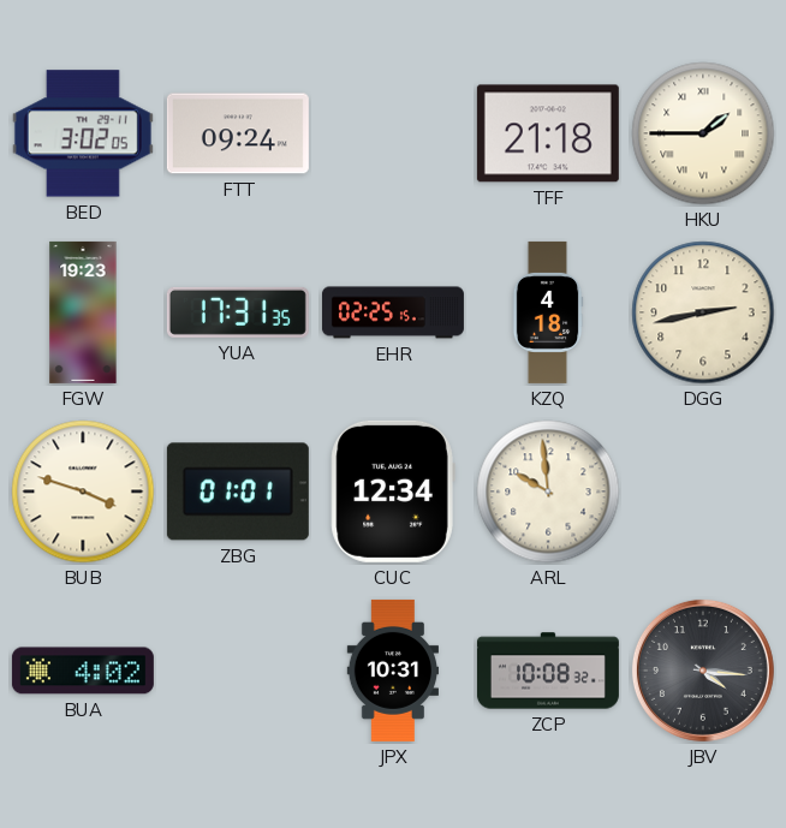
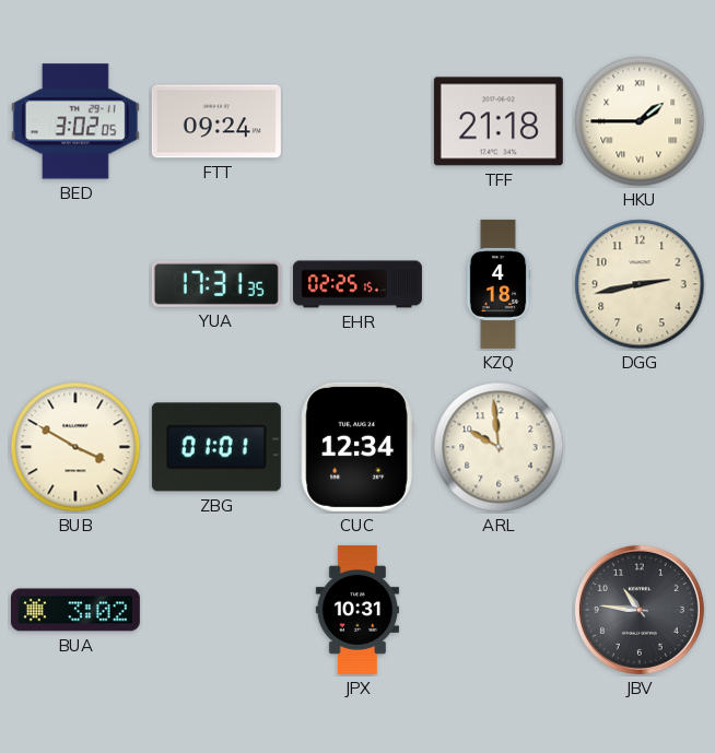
FGW: 19:23 -> none
BUB: 3:48 -> 3:50
BUA: 4:02 -> 3:02
ZCP: 10:08 -> none
JBV: 4:16 -> 10:46
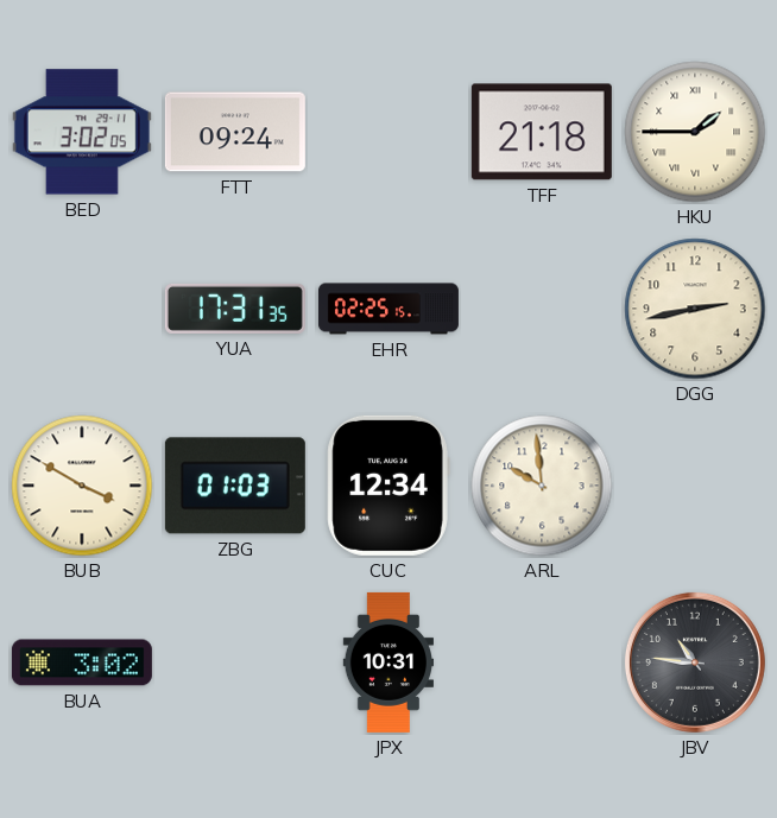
KZQ: 4:18 -> none
ZBG: 01:01 -> 01:03
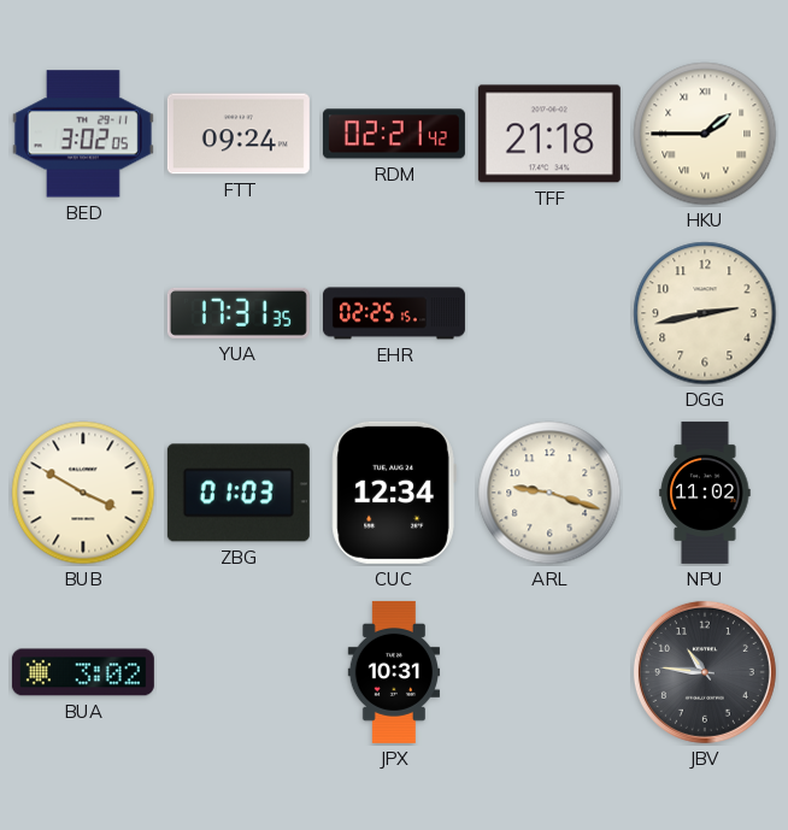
RDM: none -> 02:21
ARL: 9:59 -> 9:18
NPU: none -> 11:02
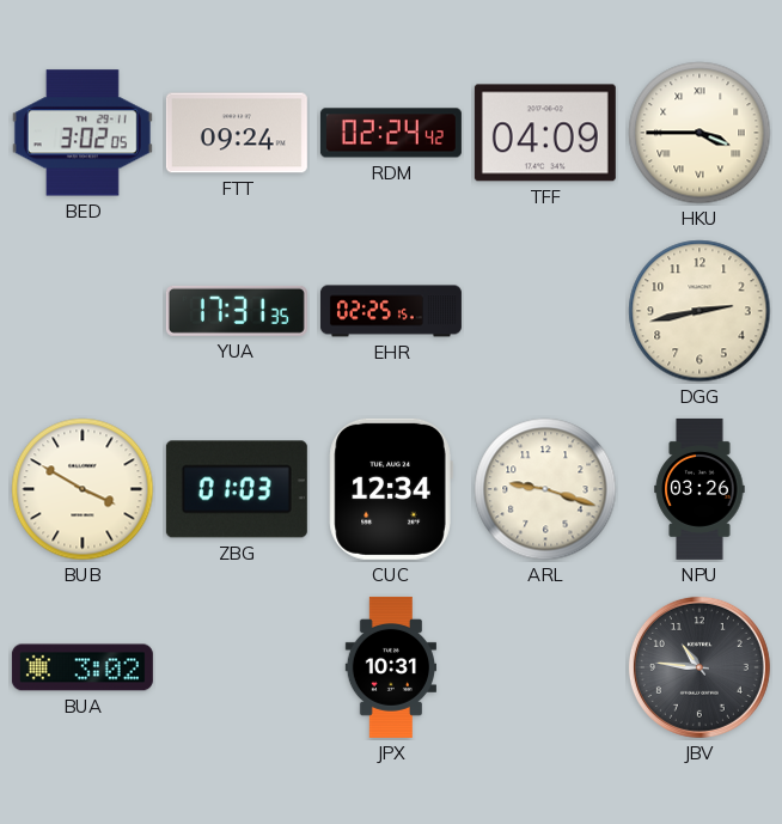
RDM: 02:21 -> 02:24
TFF: 21:18 -> 04:09
HKU: 1:45 -> 3:45
NPU: 11:02 -> 03:26
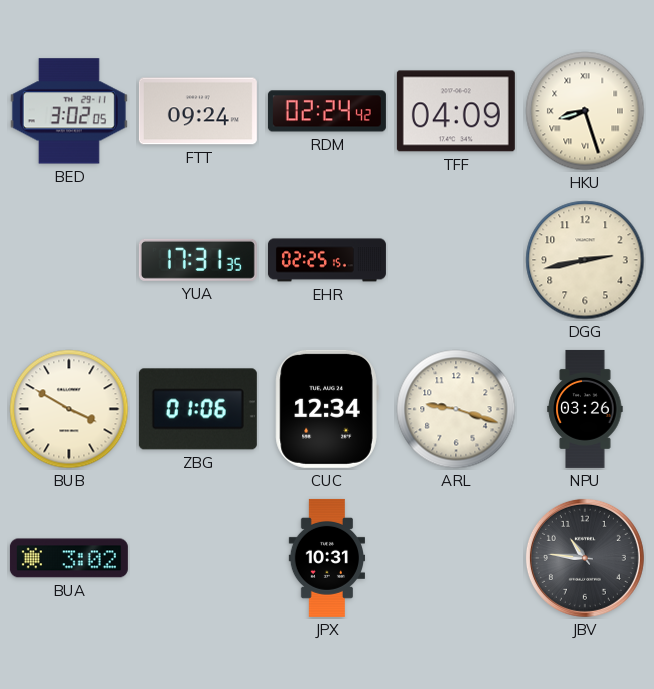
HKU: 3:45 -> 8:27
ZBG: 01:03 -> 01:06
